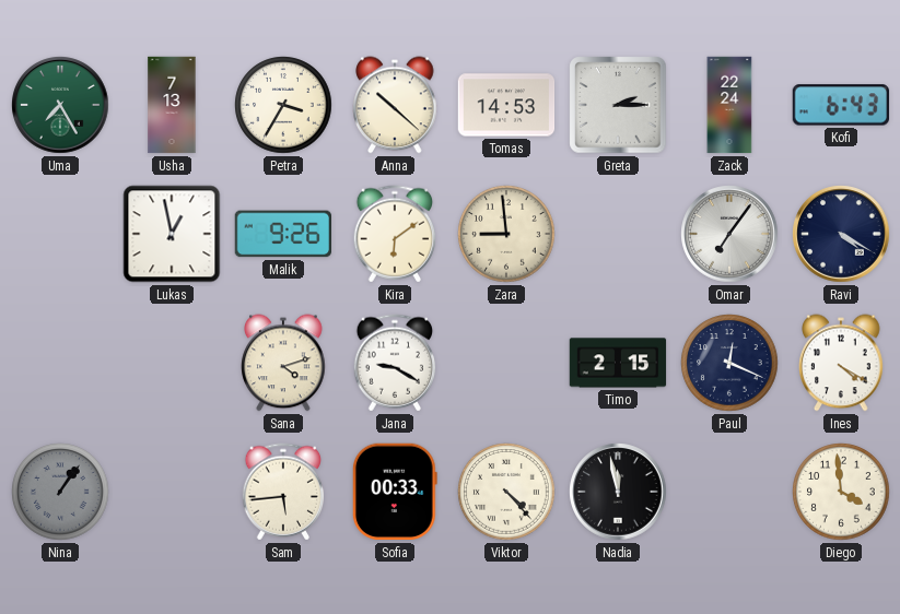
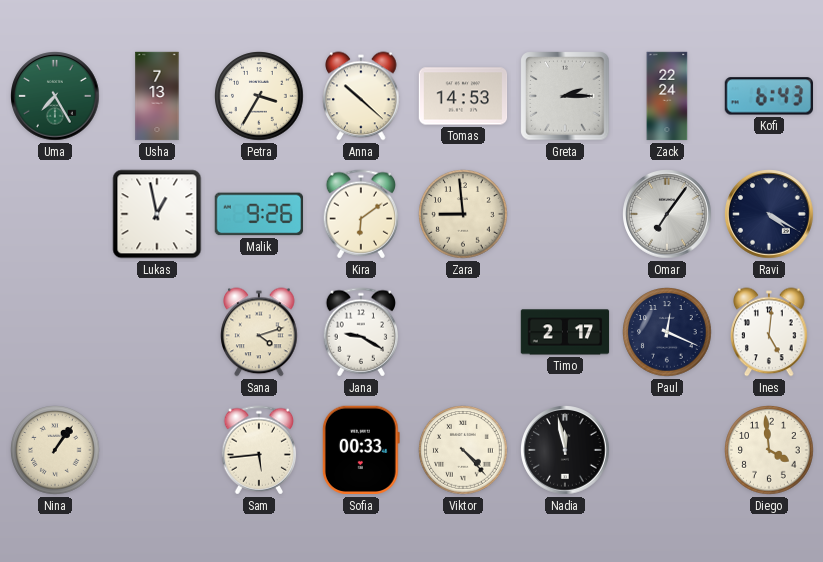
Timo: 2:15 -> 2:17
Ines: 4:20 -> 5:01
Nina dial: grey -> cream
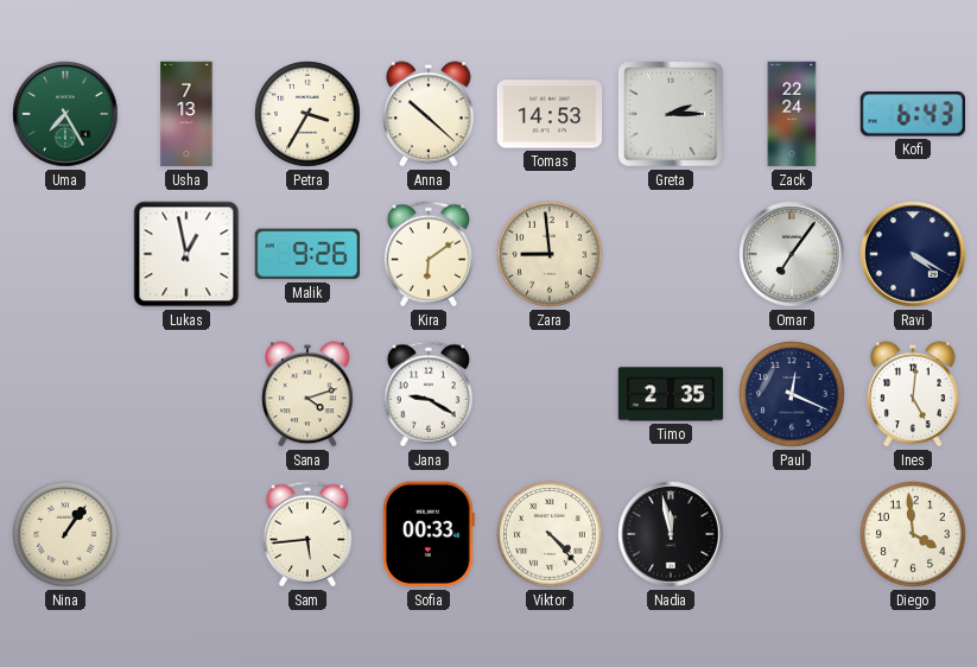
Timo: 2:17 -> 2:35
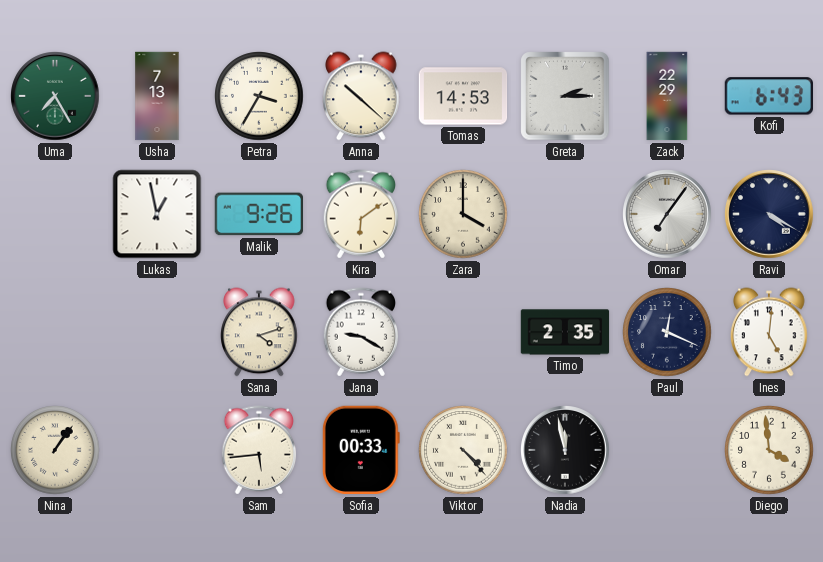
Zack: 22:24 -> 22:29
Zara: 8:59 -> 4:00
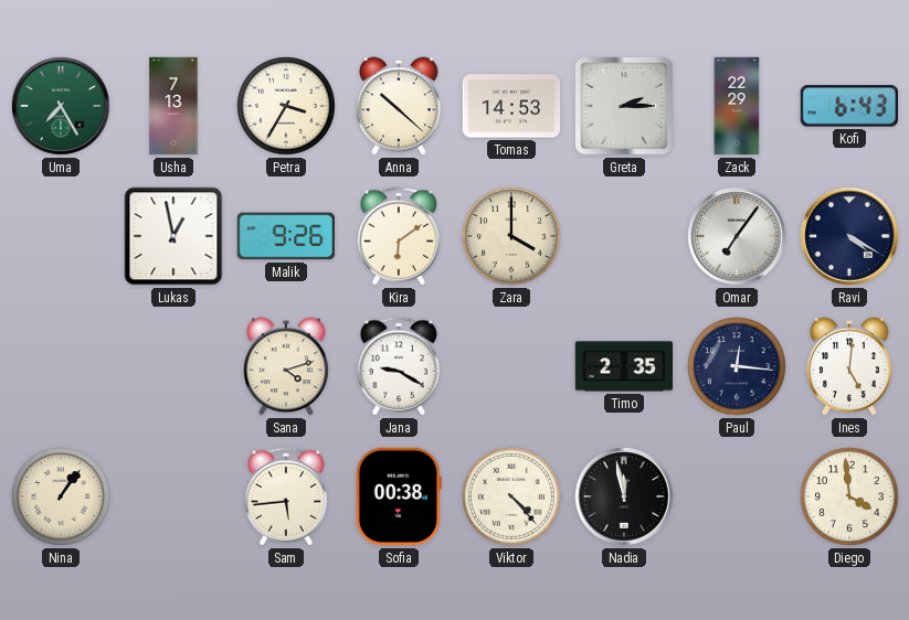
Paul: 12:19 -> 12:16
Sofia: 00:33 -> 00:38
